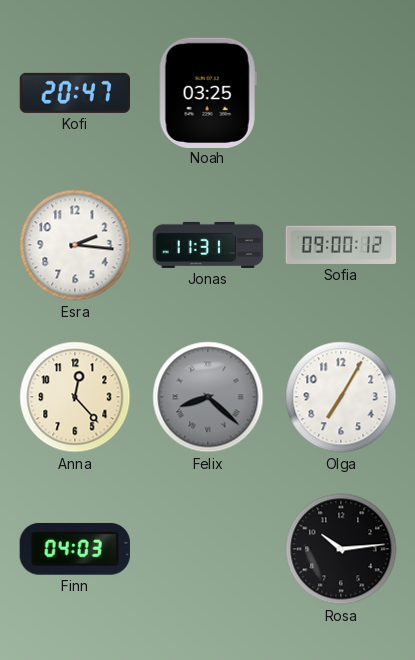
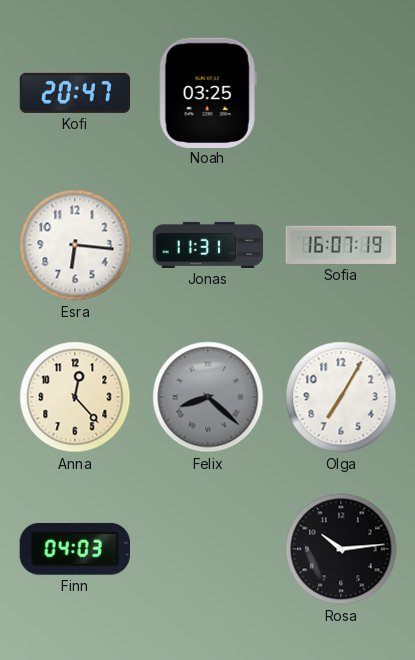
Esra: 2:16 -> 6:16
Sofia: 09:00 -> 16:07
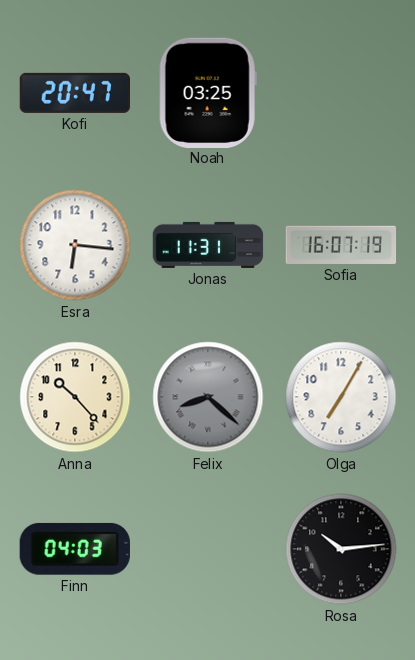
Anna: 12:23 -> 10:23
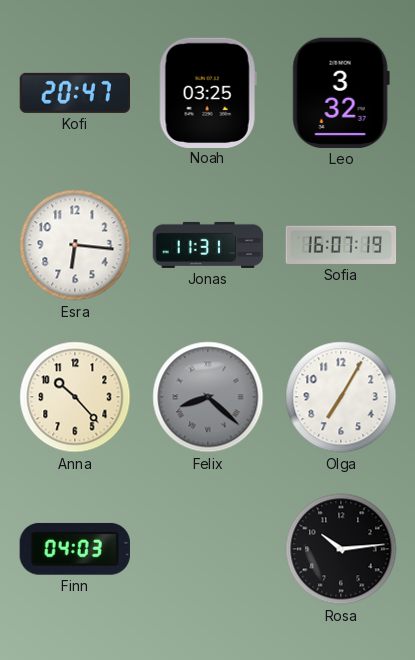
Leo: none -> 3:32
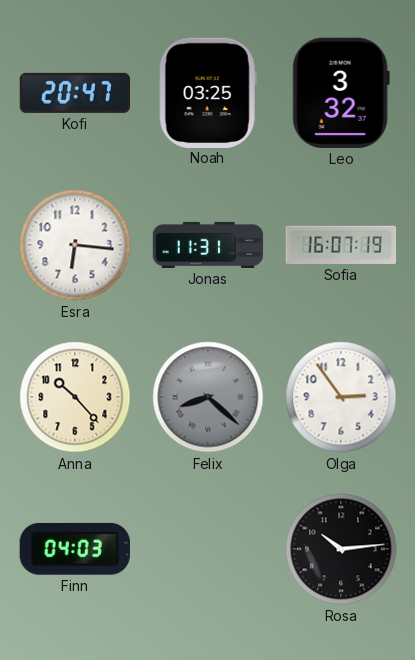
Olga: 7:05 -> 2:54
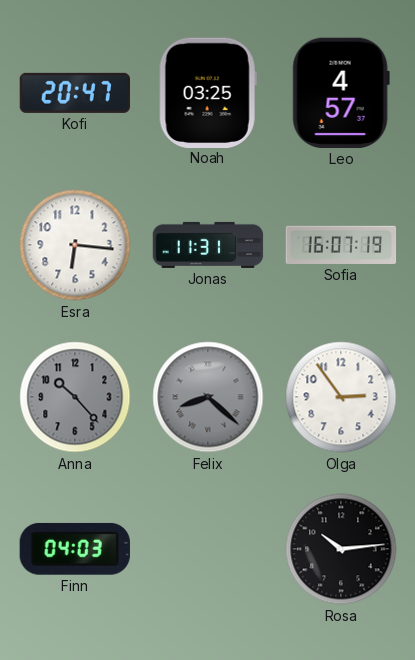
Leo: 3:32 -> 4:57
Anna dial: cream -> grey
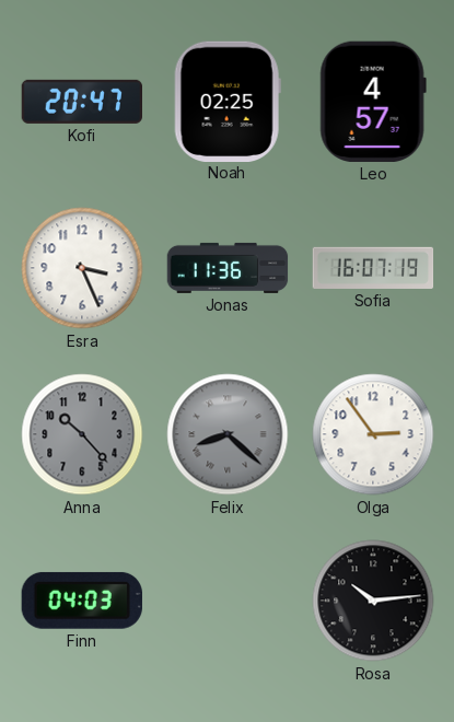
Noah: 03:25 -> 02:25
Esra: 6:16 -> 3:26
Jonas: 11:31 -> 11:36
